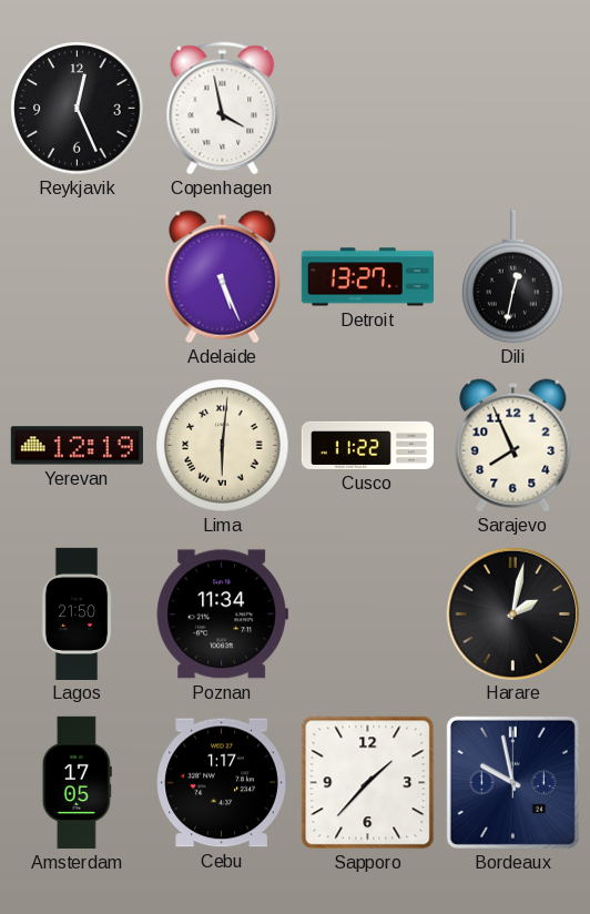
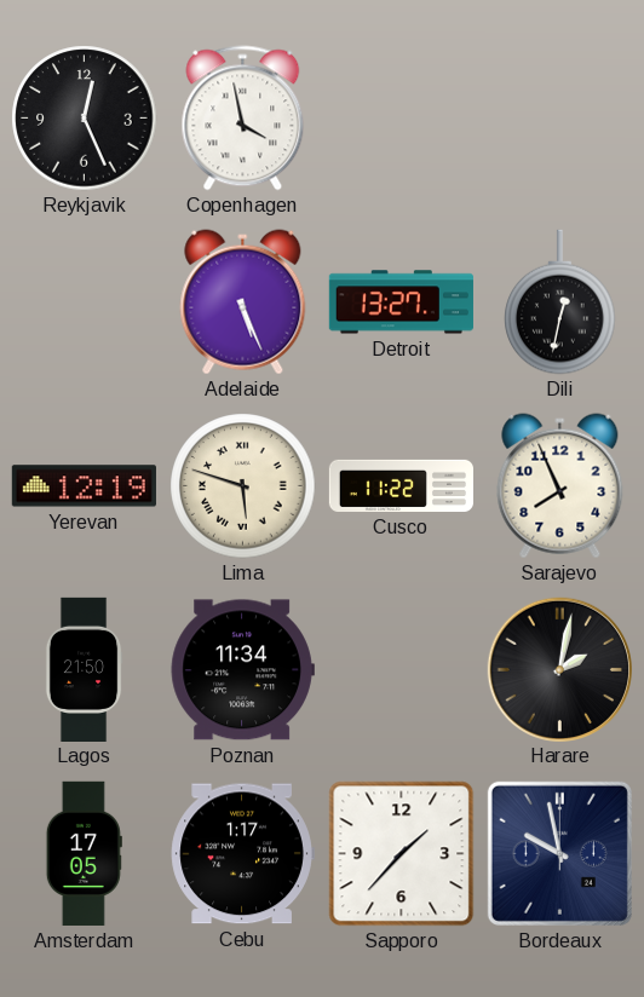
Lima: 6:01 -> 5:48
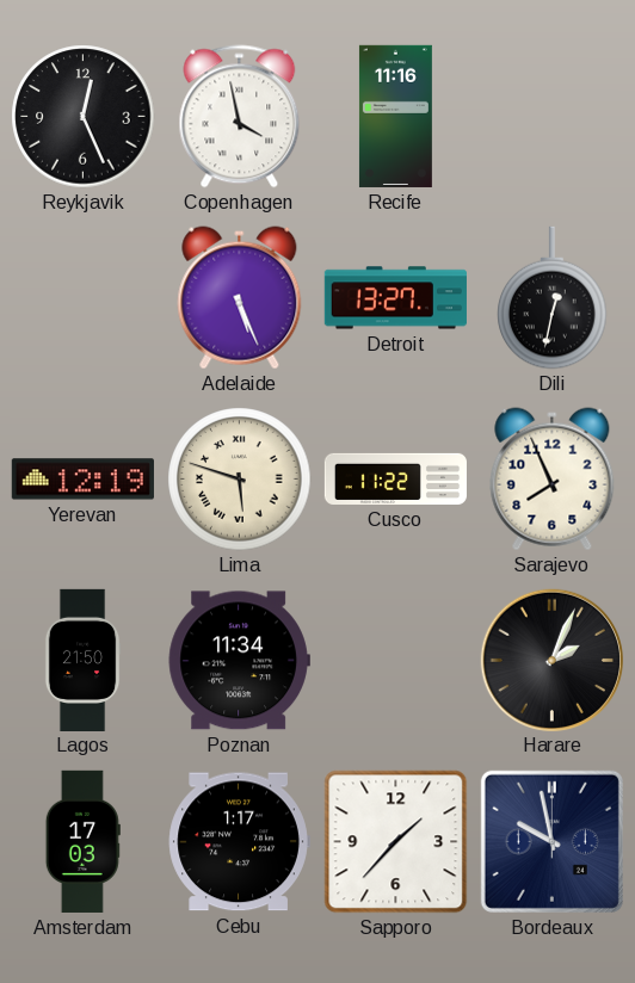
Recife: none -> 11:16
Harare: 2:02 -> 2:04
Amsterdam: 17:05 -> 17:03
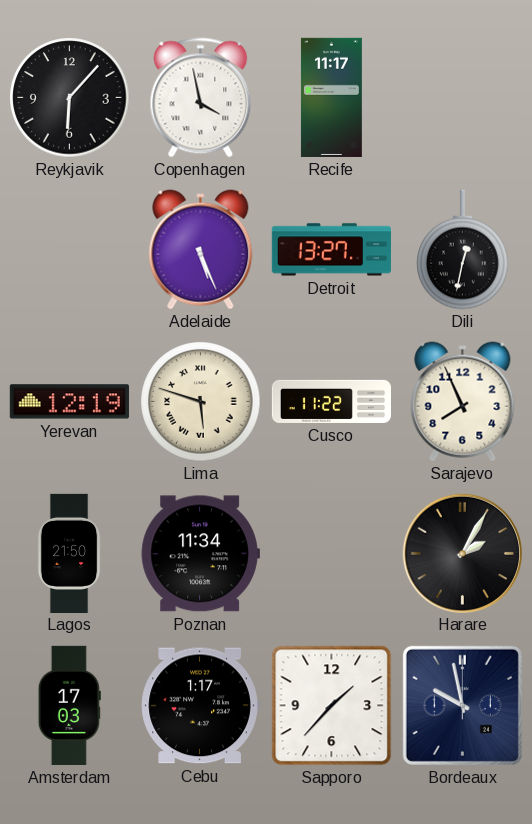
Reykjavik: 12:26 -> 6:07
Recife: 11:16 -> 11:17
Harare: 2:04 -> 2:05
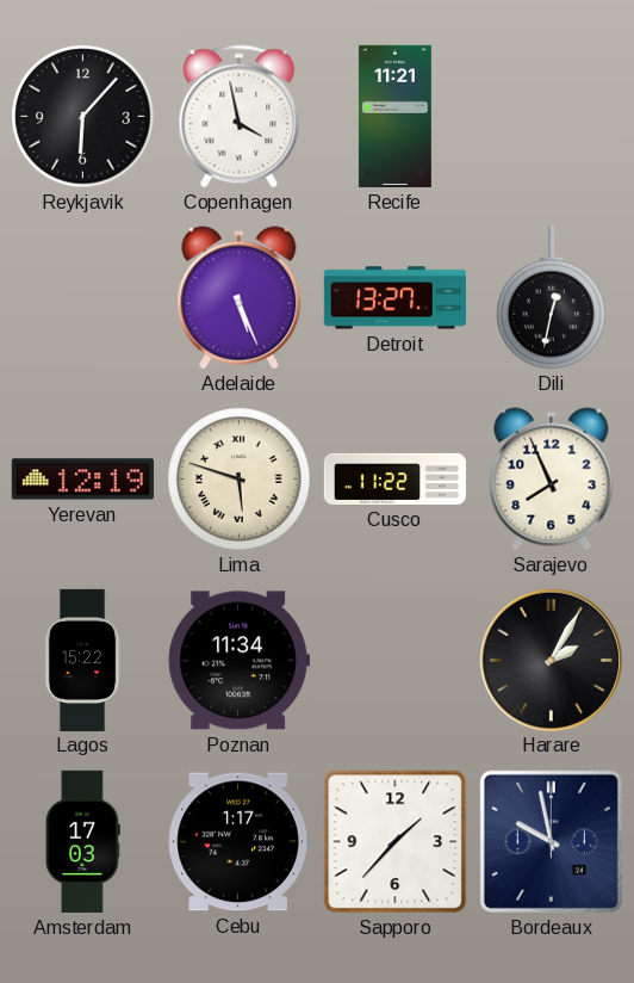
Recife: 11:17 -> 11:21
Lagos: 21:50 -> 15:22
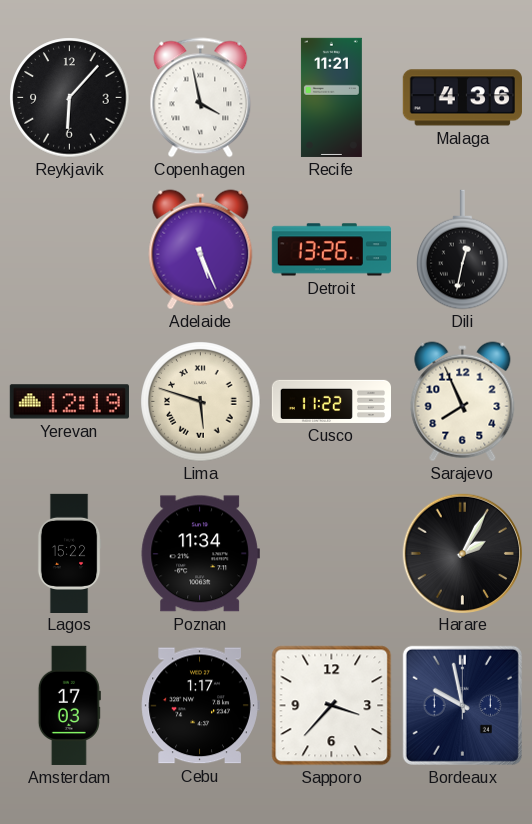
Malaga: none -> 4:36
Detroit: 13:27 -> 13:26
Sapporo: 1:37 -> 3:37
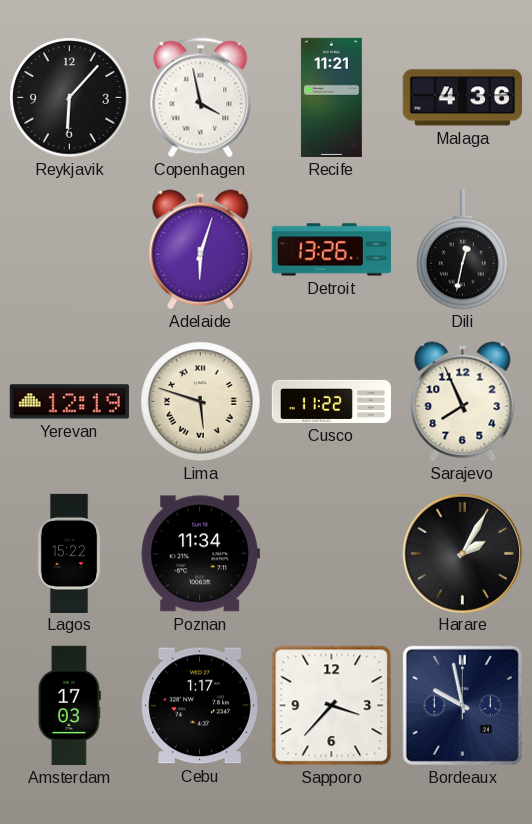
Adelaide: 5:26 -> 6:03
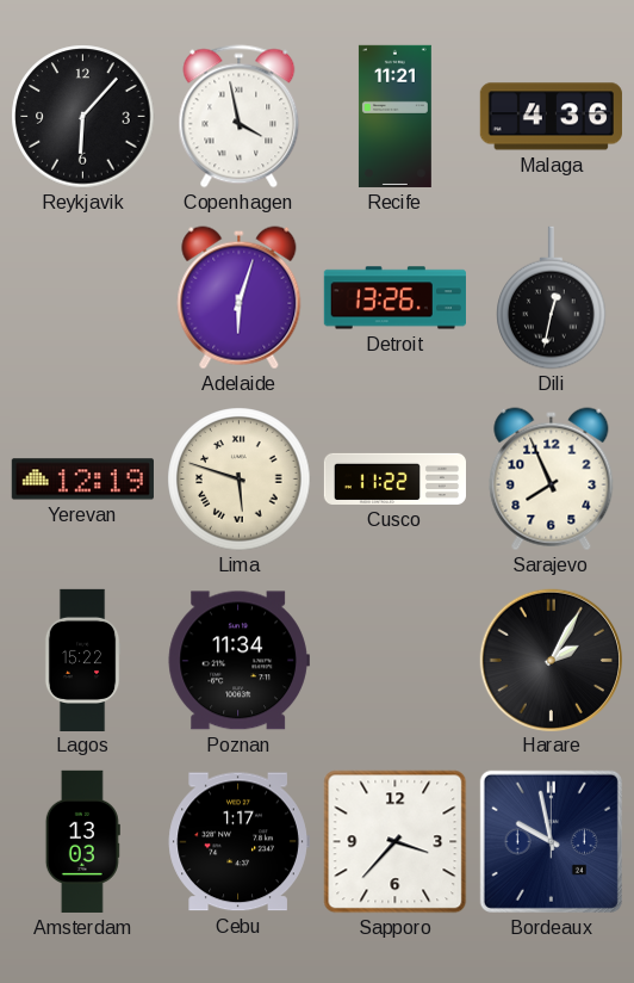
Amsterdam: 17:03 -> 13:03
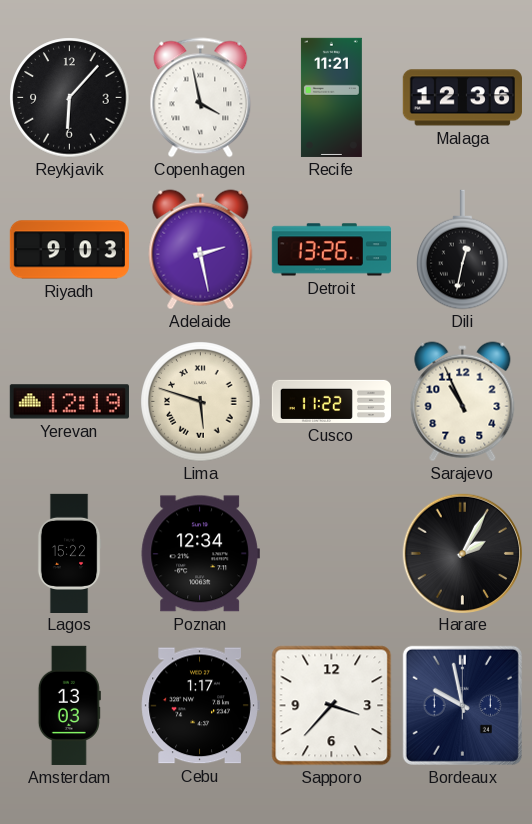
Malaga: 4:36 -> 12:36
Riyadh: none -> 9:03
Adelaide: 6:03 -> 2:28
Sarajevo: 7:56 -> 10:56
Poznan: 11:34 -> 12:34
